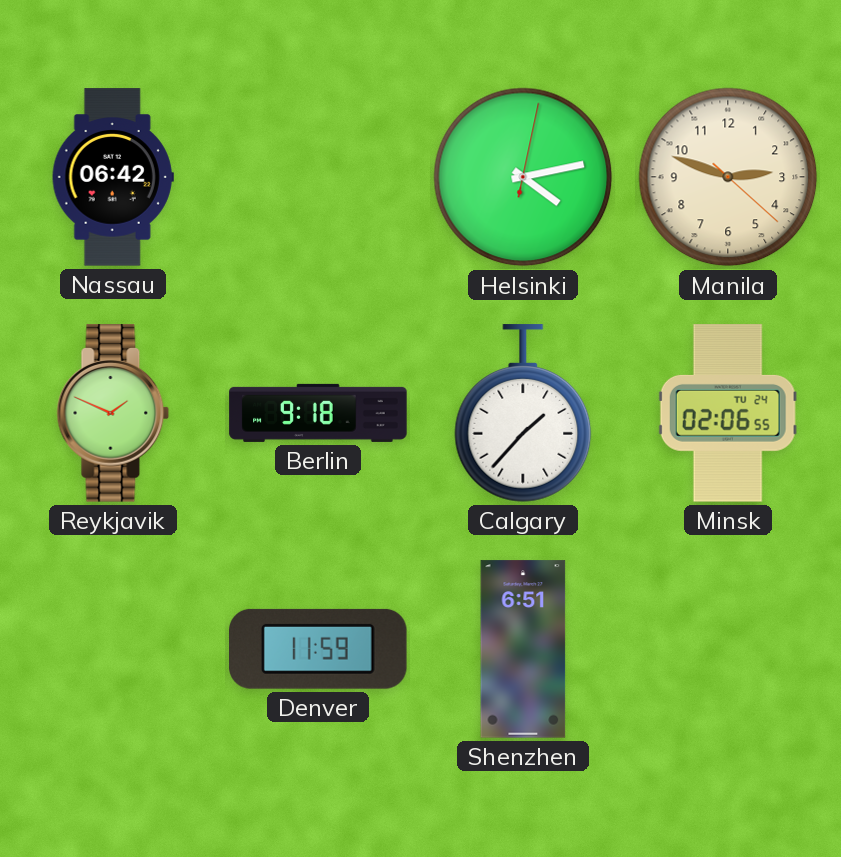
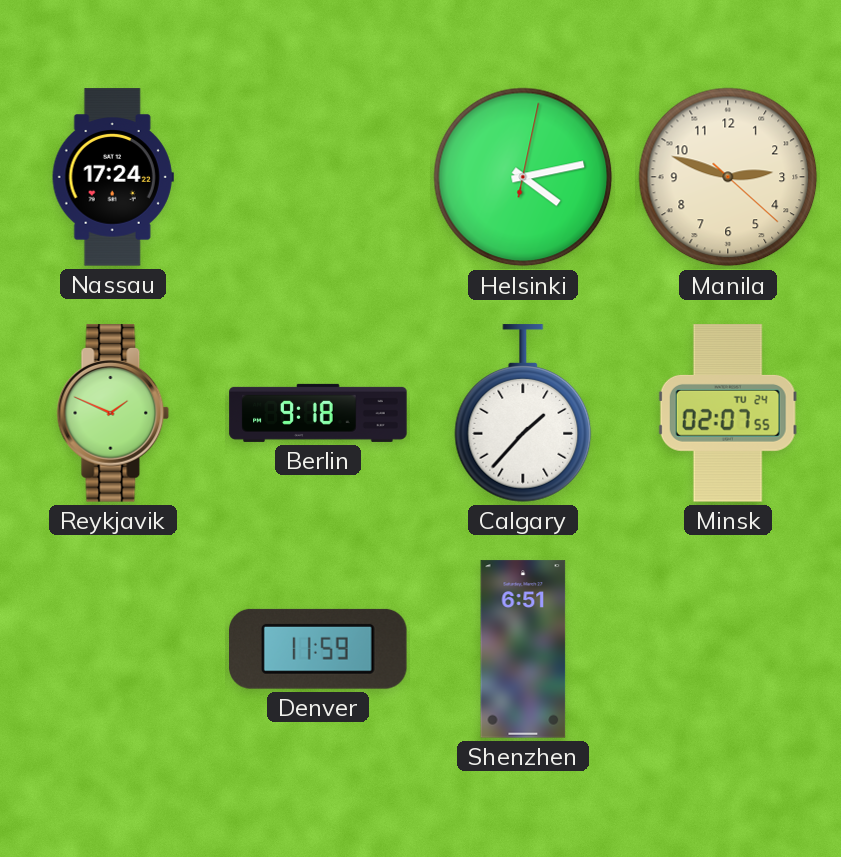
Nassau: 06:42 -> 17:24
Minsk: 02:06 -> 02:07
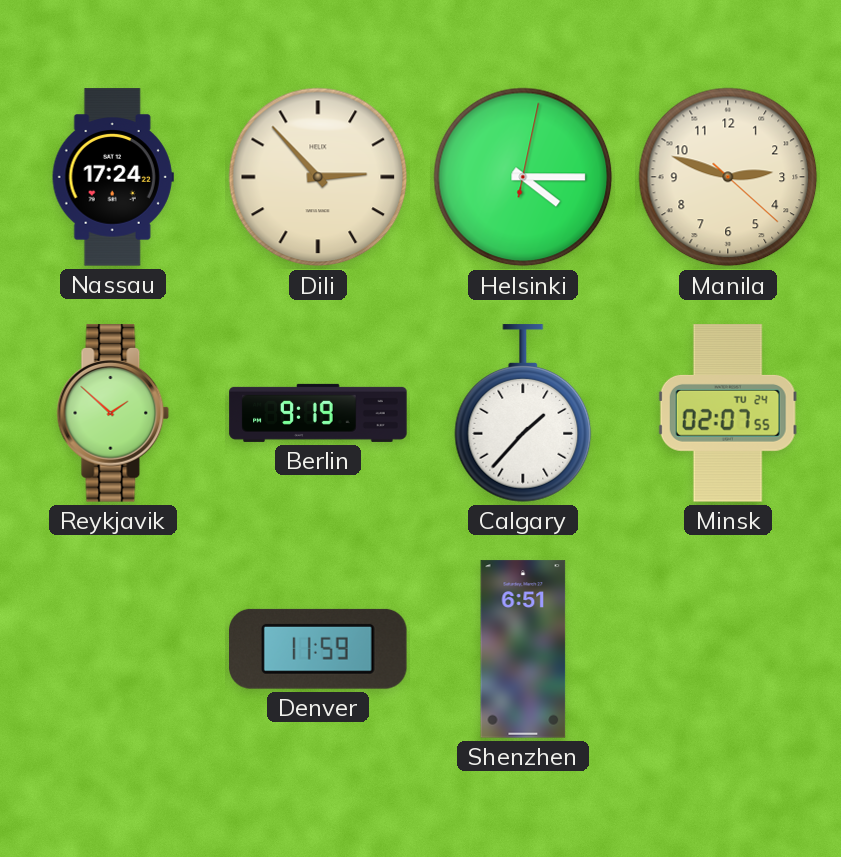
Dili: none -> 2:53
Helsinki: 4:13 -> 4:15
Reykjavik: 1:49 -> 1:52
Berlin: 9:18 -> 9:19
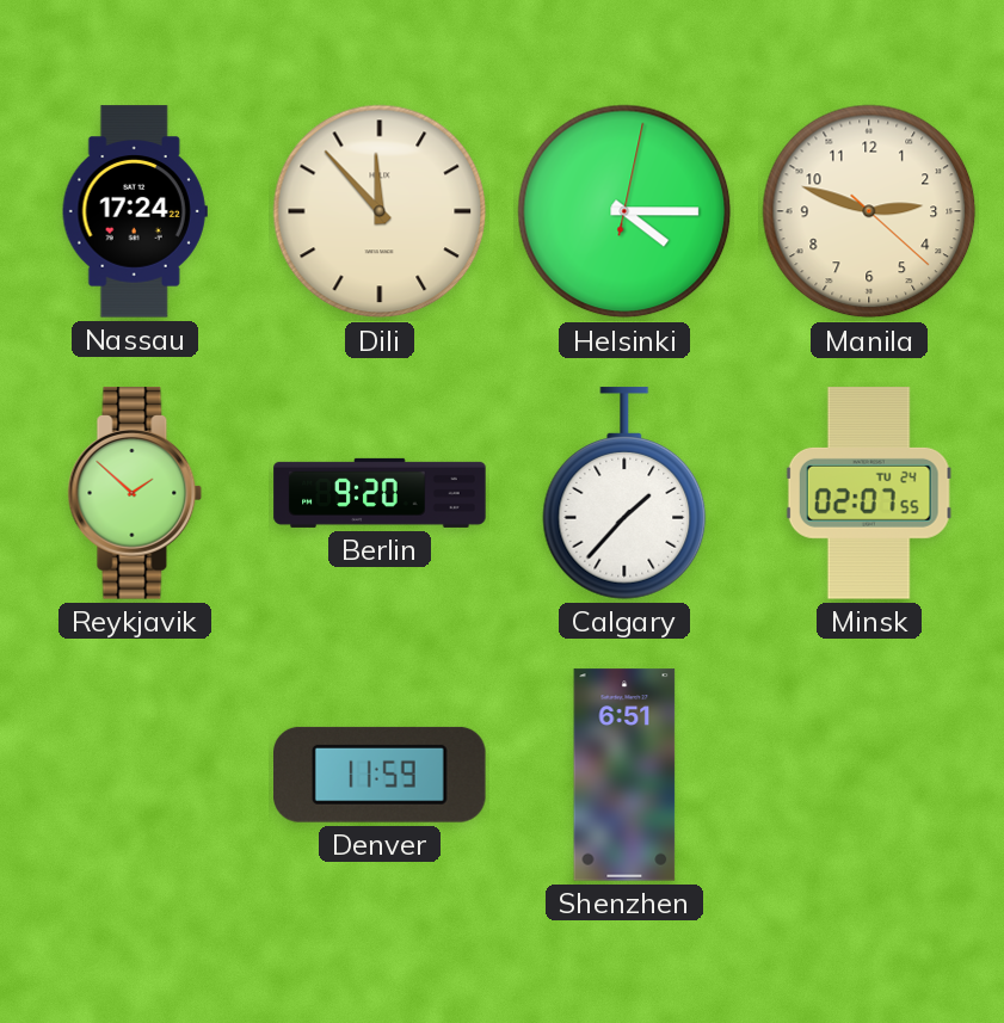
Dili: 2:53 -> 11:53
Berlin: 9:19 -> 9:20
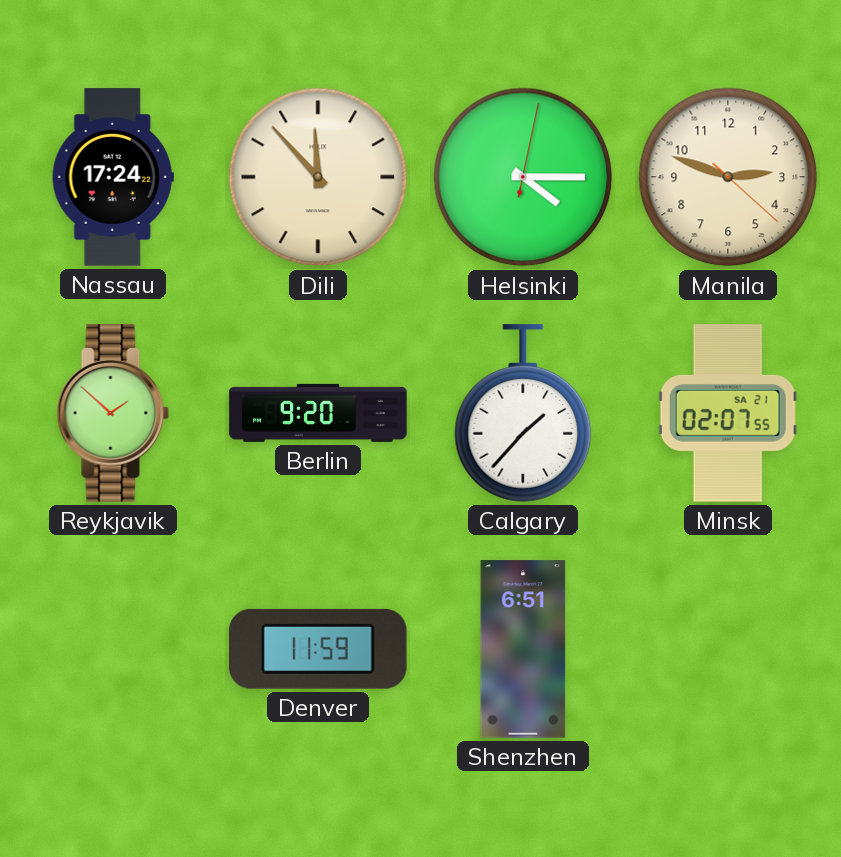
Minsk date: TU 24 -> SA 21
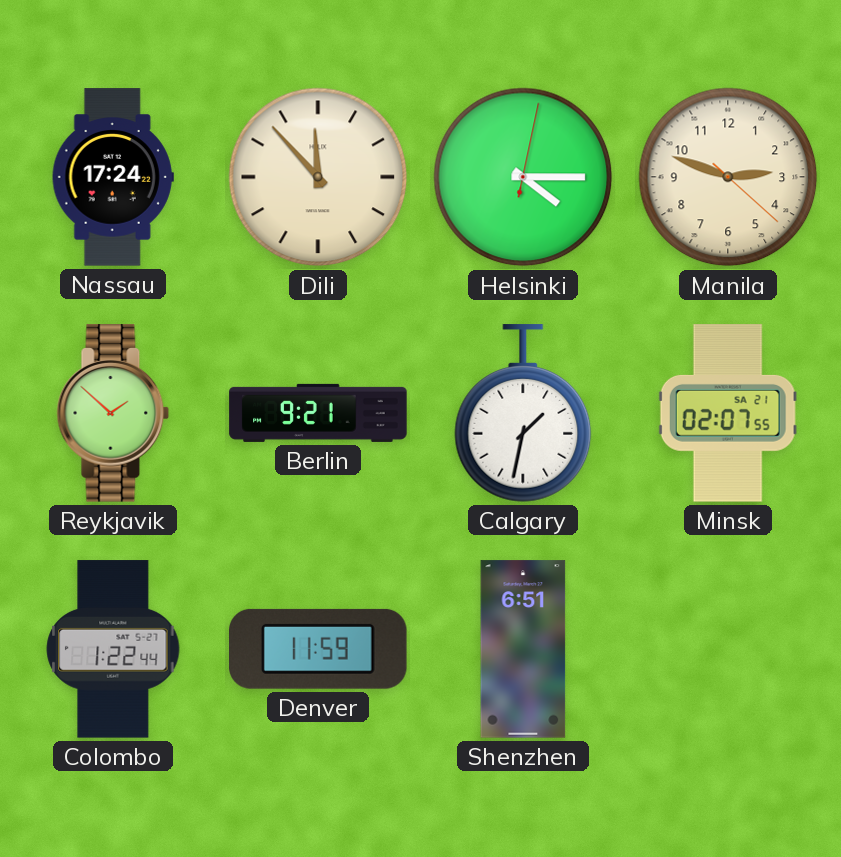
Berlin: 9:20 -> 9:21
Calgary: 1:37 -> 1:32
Colombo: none -> 1:22
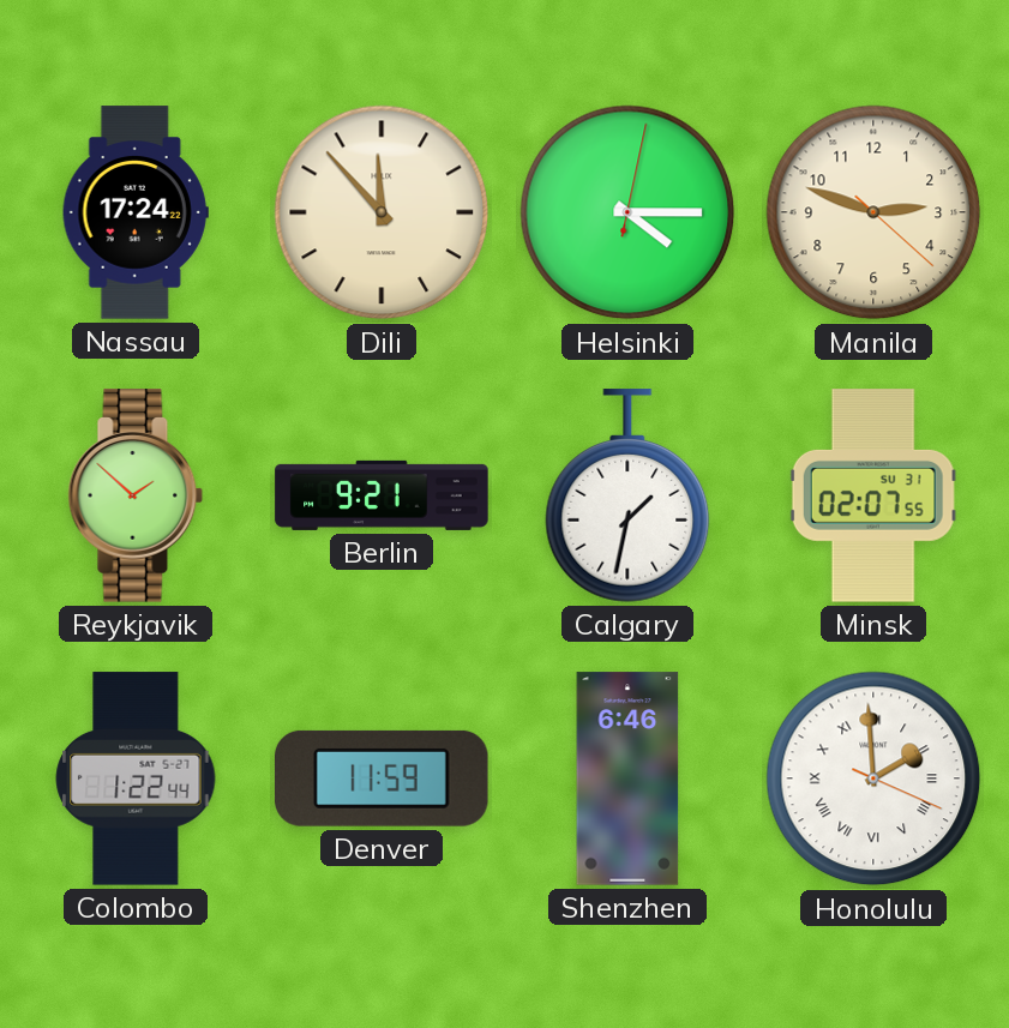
Minsk date: SA 21 -> SU 31
Shenzhen: 6:51 -> 6:46
Honolulu: none -> 1:59
